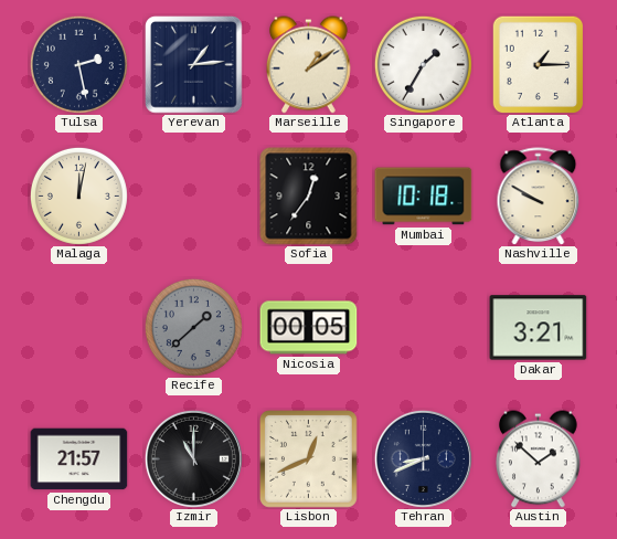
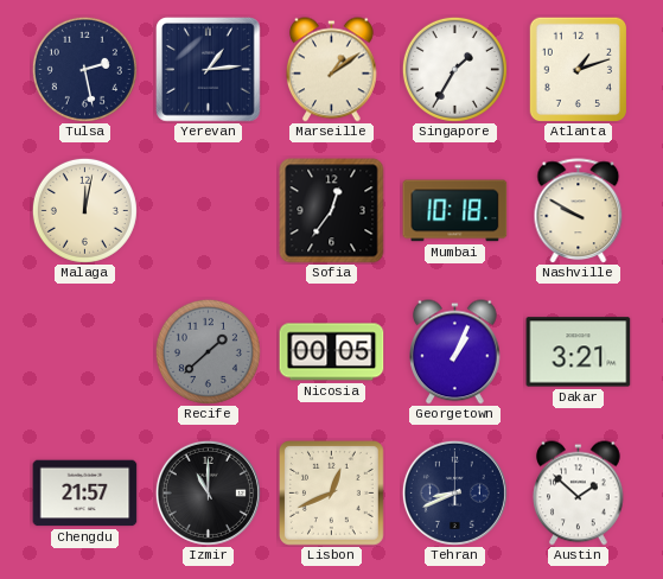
Atlanta: 1:15 -> 1:12
Georgetown: none -> 1:04
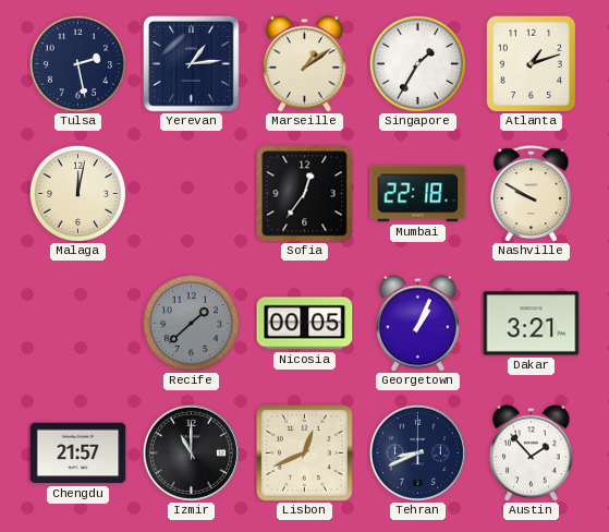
Mumbai: 10:18 -> 22:18
Austin: 1:52 -> 1:53
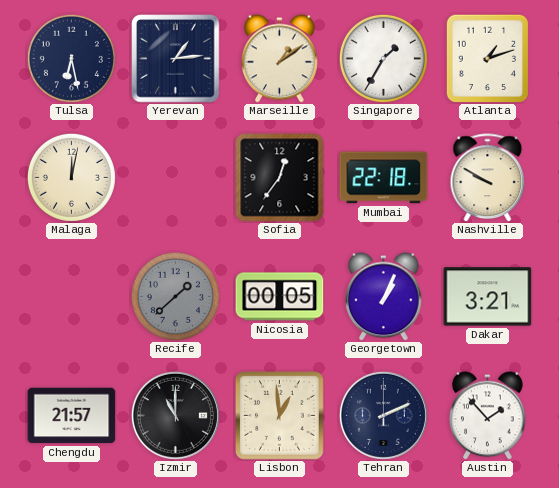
Tulsa: 2:28 -> 6:28
Lisbon: 12:41 -> 12:59
Tehran: 8:41 -> 2:11
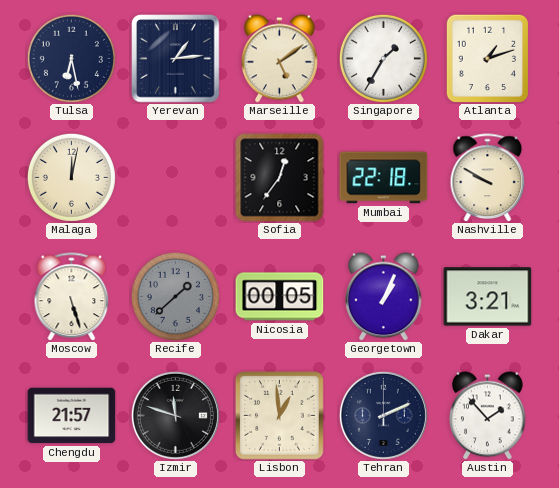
Marseille: 1:09 -> 5:09
Moscow: none -> 5:27
Izmir: 11:00 -> 11:48
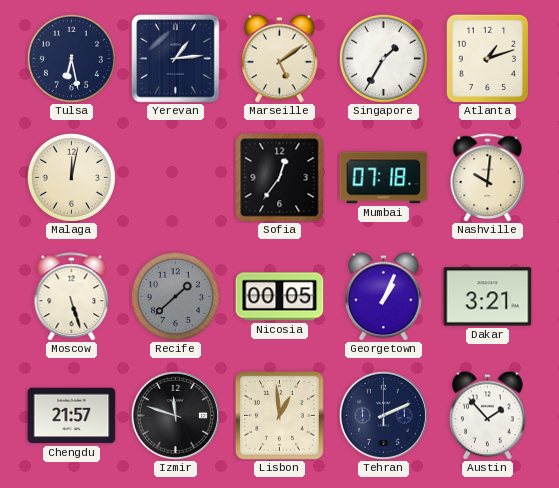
Mumbai: 22:18 -> 07:18
Nashville: 9:50 -> 10:01
